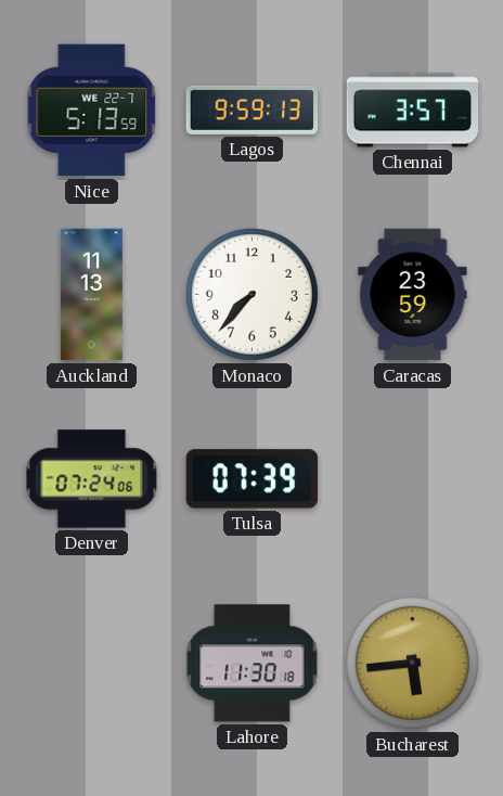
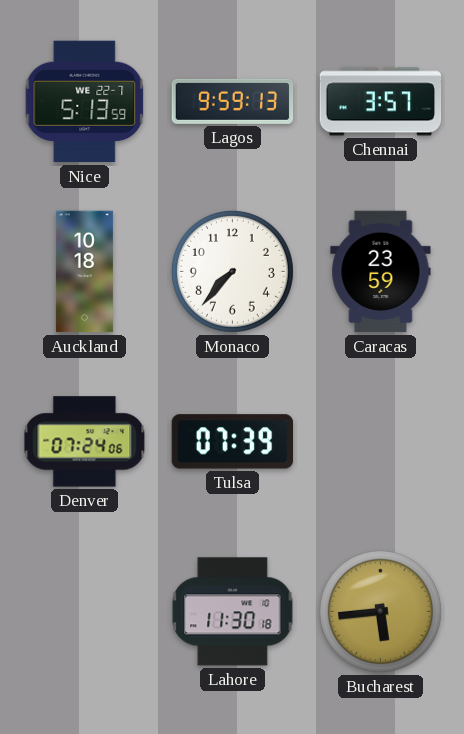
Auckland: 11:13 -> 10:18
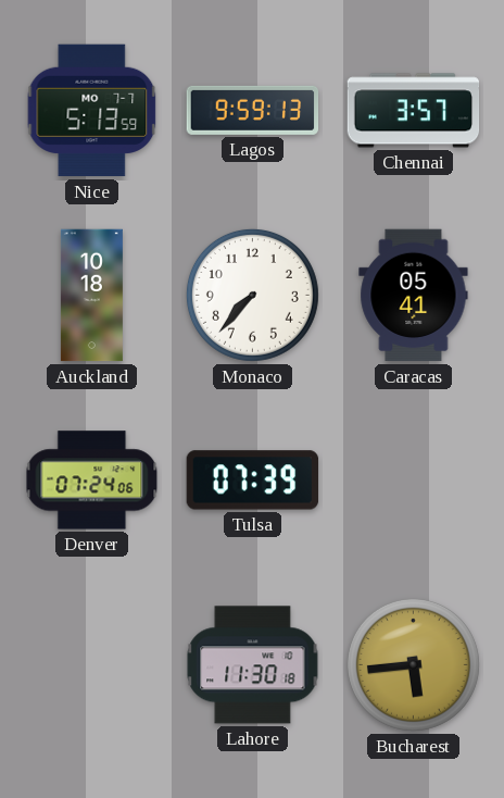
Nice date: WE 22-7 -> MO 7-7
Caracas: 23:59 -> 05:41
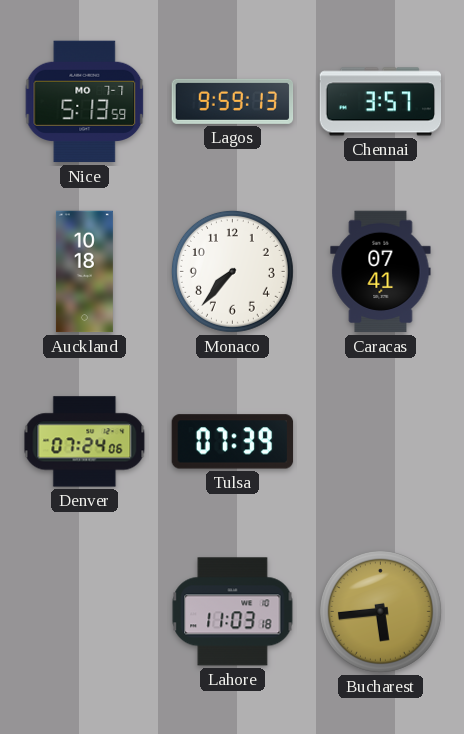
Caracas: 05:41 -> 07:41
Lahore: 11:30 -> 11:03
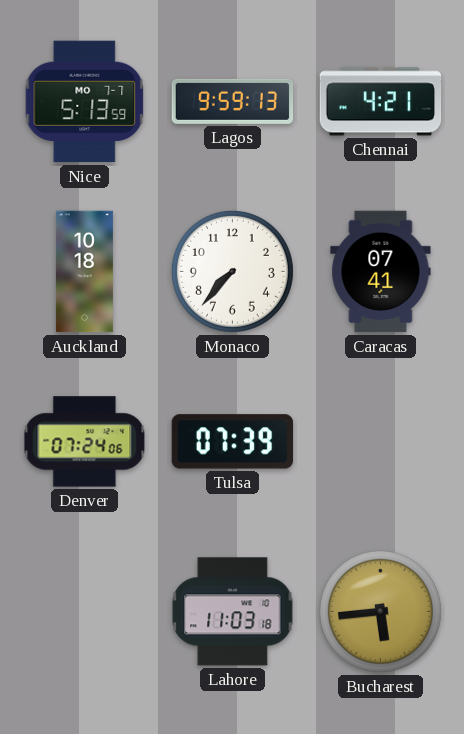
Chennai: 3:57 -> 4:21
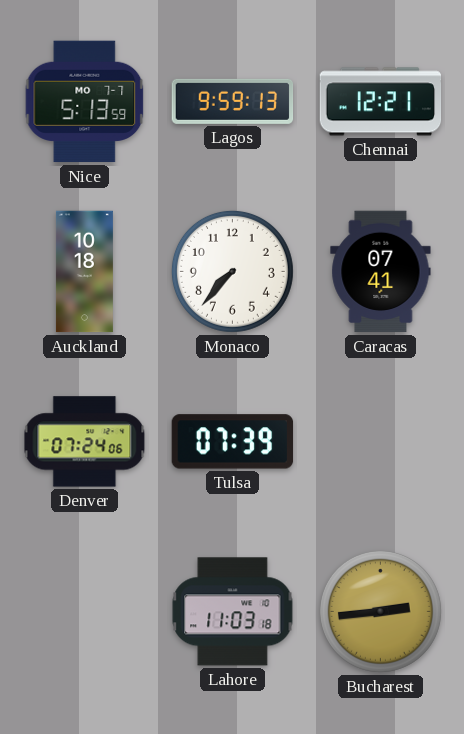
Chennai: 4:21 -> 12:21
Bucharest: 5:44 -> 2:44
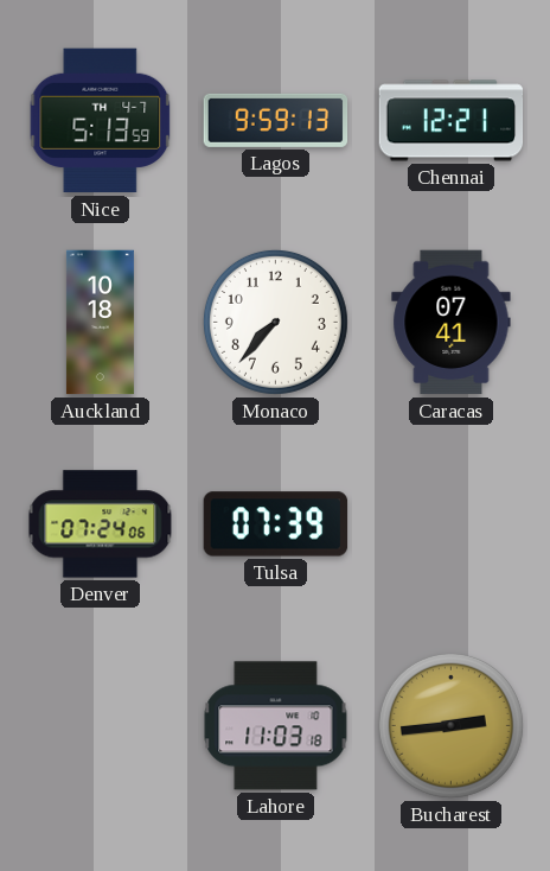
Nice date: MO 7-7 -> TH 4-7
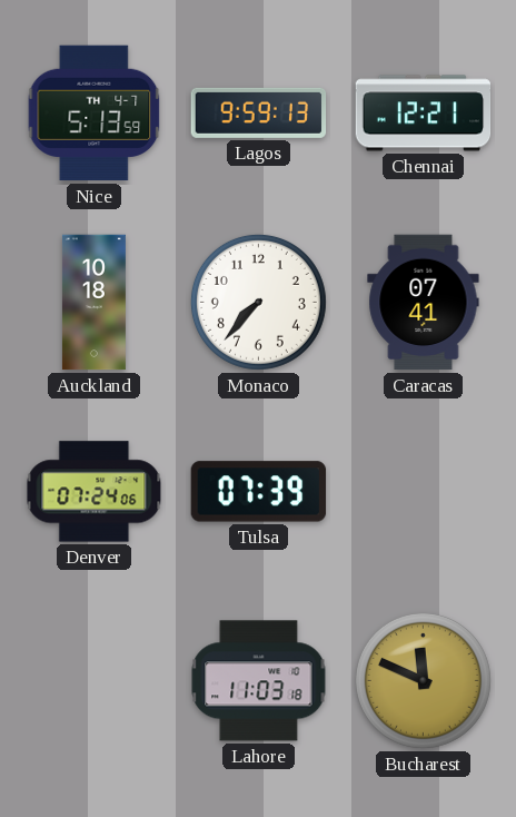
Bucharest: 2:44 -> 11:49
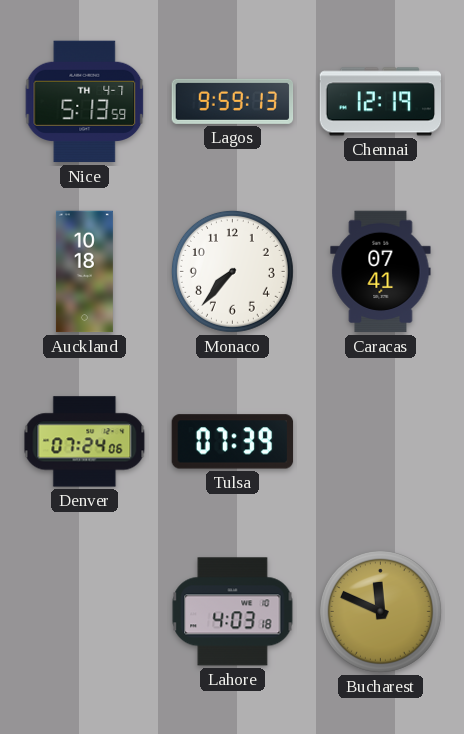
Chennai: 12:21 -> 12:19
Lahore: 11:03 -> 4:03
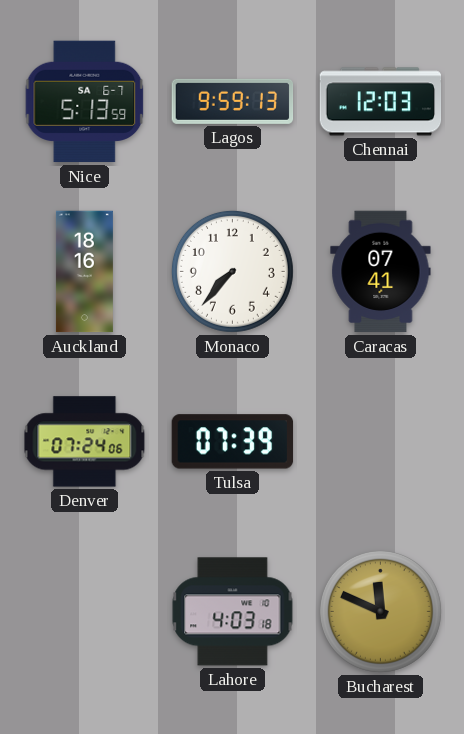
Nice date: TH 4-7 -> SA 6-7
Chennai: 12:19 -> 12:03
Auckland: 10:18 -> 18:16
